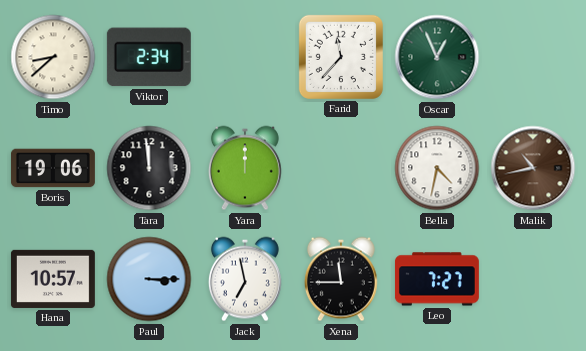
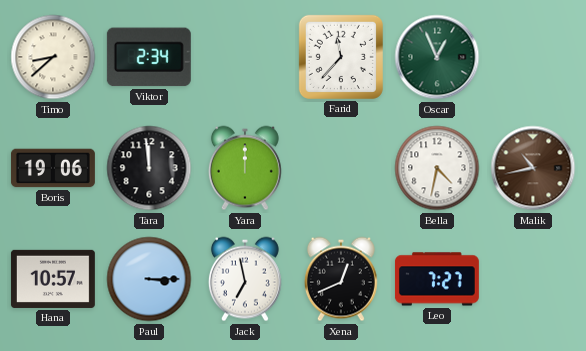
Xena: 11:45 -> 12:41
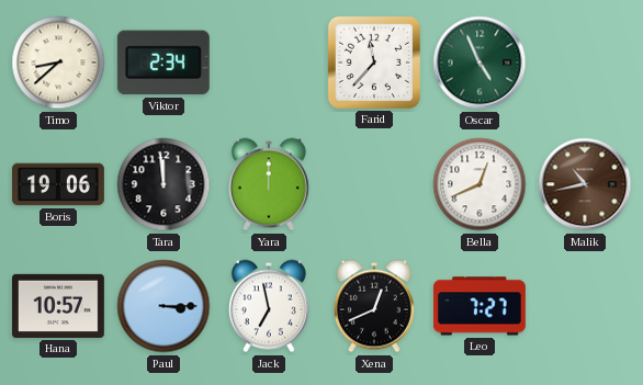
Oscar: 12:56 -> 4:56
Bella: 4:32 -> 12:41
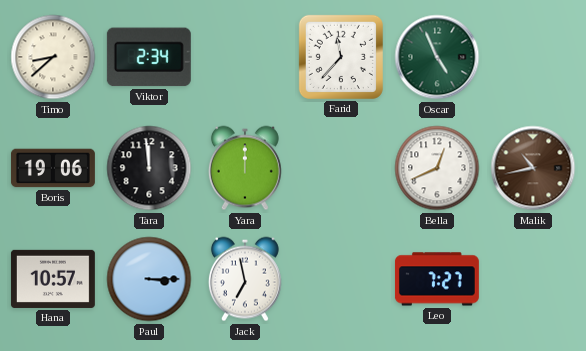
Xena: 12:41 -> none
